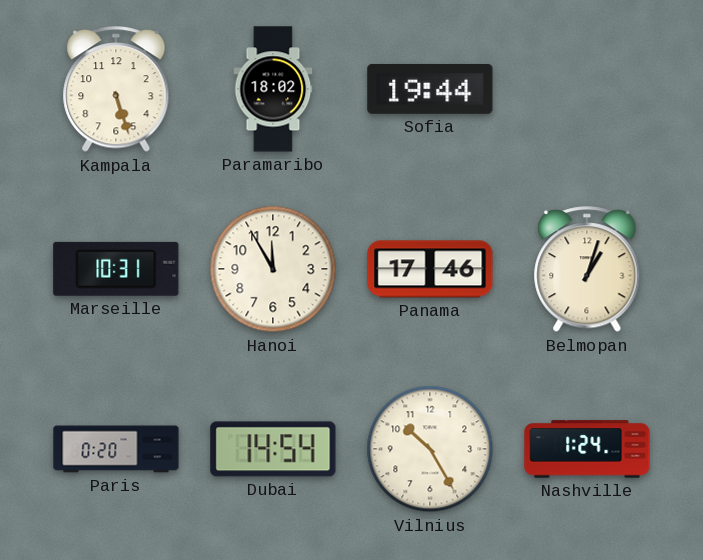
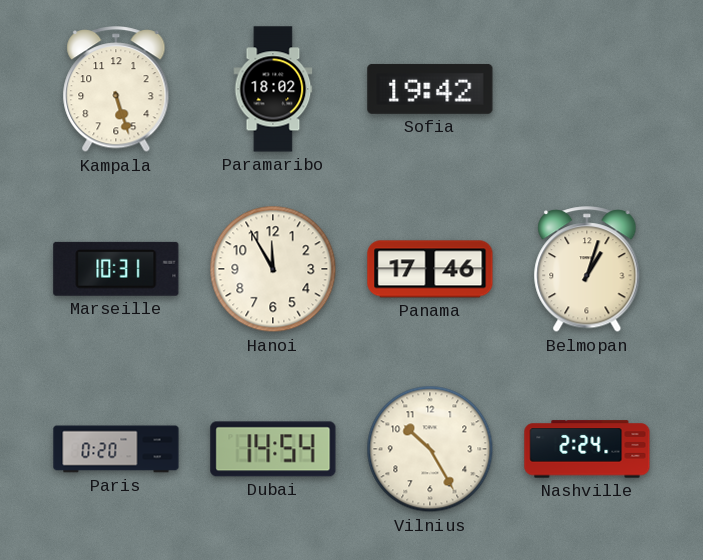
Sofia: 19:44 -> 19:42
Nashville: 1:24 -> 2:24
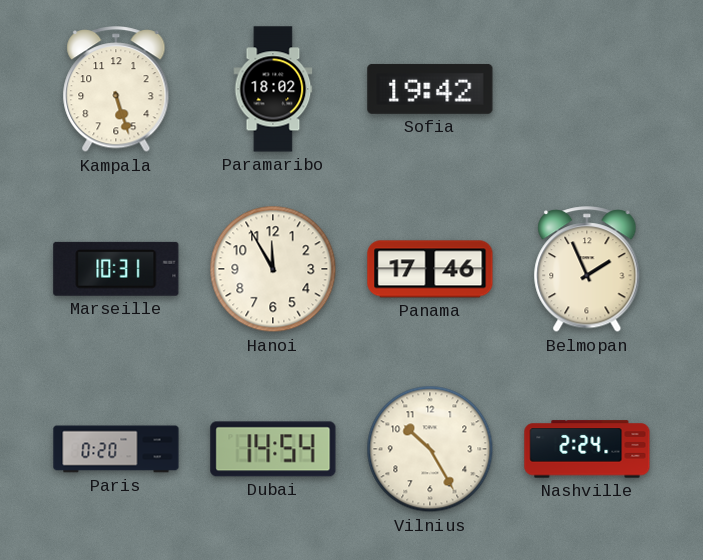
Belmopan: 1:03 -> 1:56
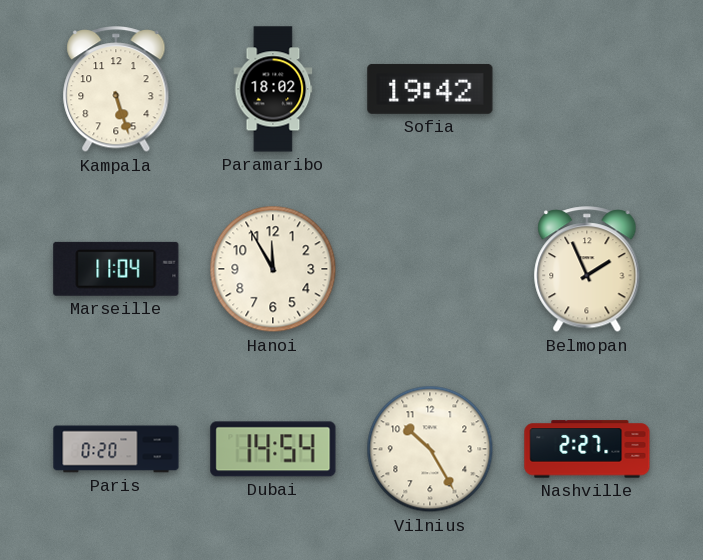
Marseille: 10:31 -> 11:04
Panama: 17:46 -> none
Nashville: 2:24 -> 2:27
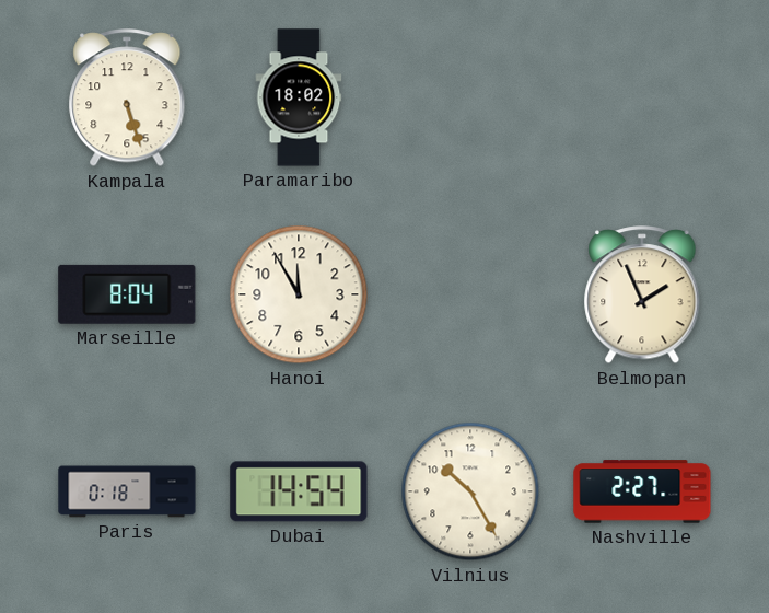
Sofia: 19:42 -> none
Marseille: 11:04 -> 8:04
Paris: 0:20 -> 0:18
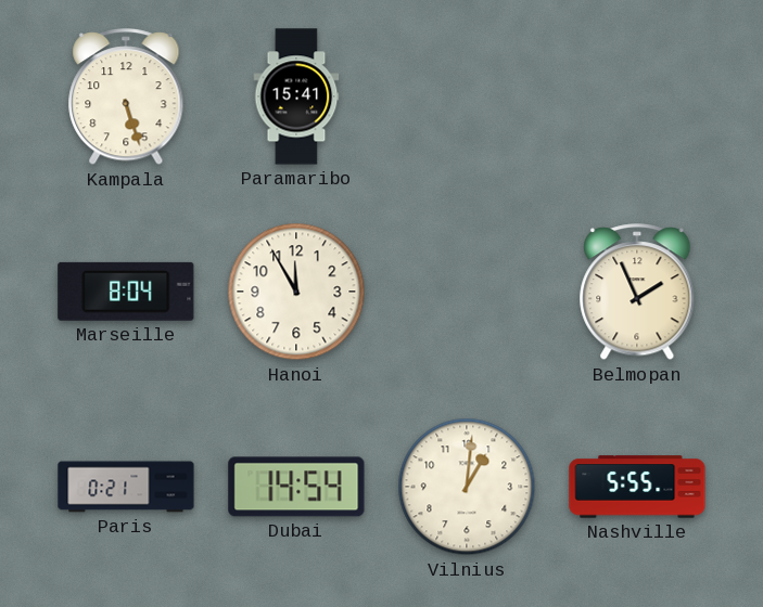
Paramaribo: 18:02 -> 15:41
Paris: 0:18 -> 0:21
Vilnius: 10:25 -> 1:01
Nashville: 2:27 -> 5:55
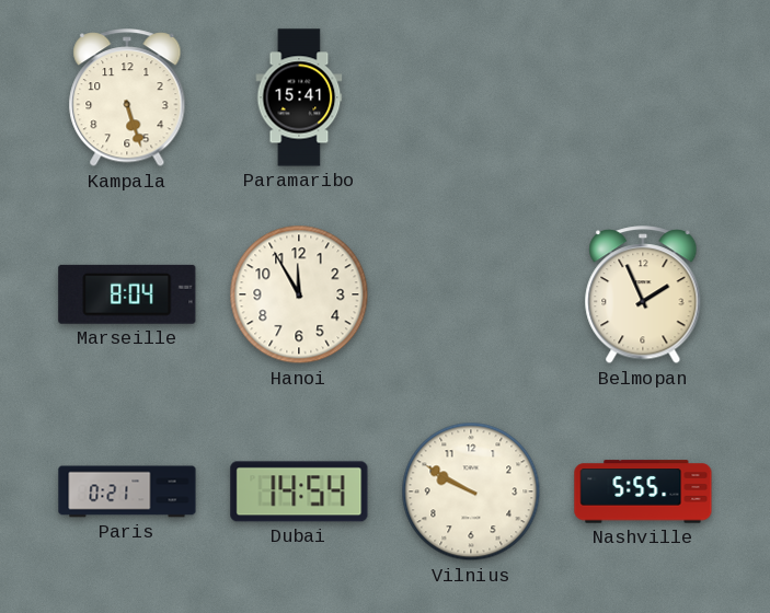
Vilnius: 1:01 -> 9:50
